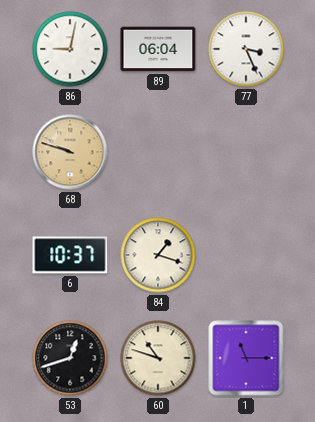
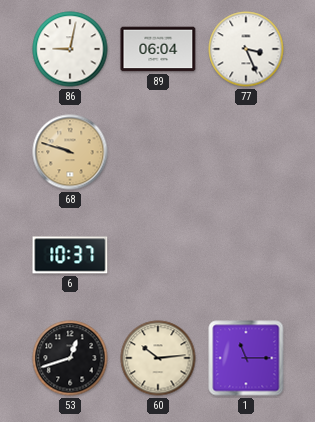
84: 1:18 -> none
60: 10:48 -> 10:14
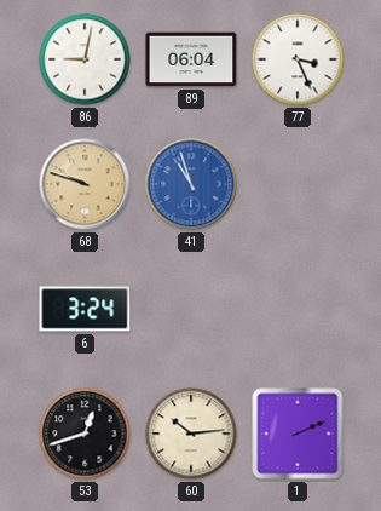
41: none -> 10:57
6: 10:37 -> 3:24
1: 11:15 -> 2:11
